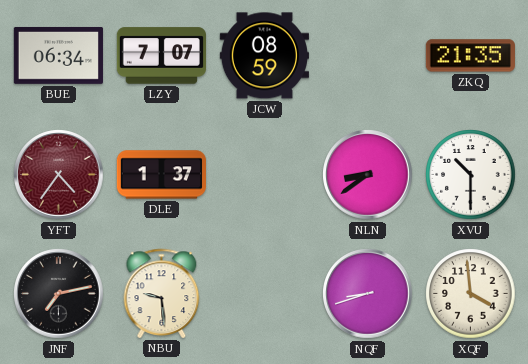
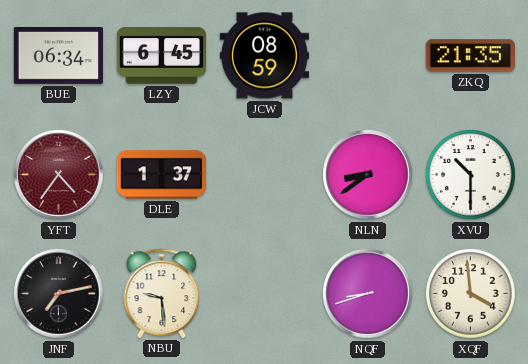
LZY: 7:07 -> 6:45
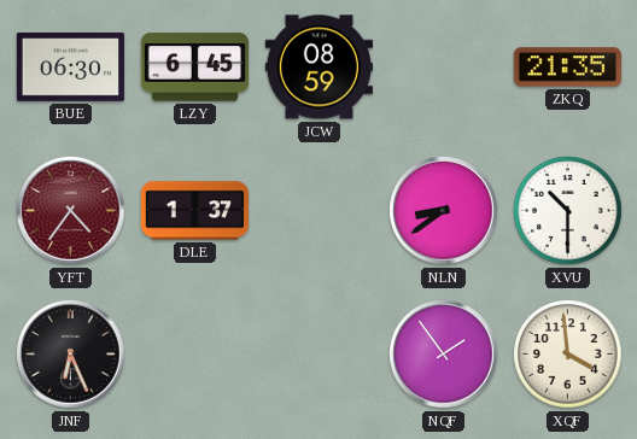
BUE: 06:34 -> 06:30
JNF: 7:13 -> 6:26
NBU: 9:29 -> none
NQF: 8:42 -> 1:54
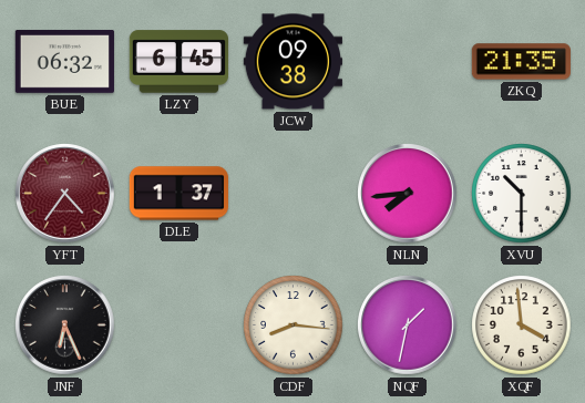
BUE: 06:30 -> 06:32
JCW: 08:59 -> 09:38
NLN: 8:39 -> 7:44
CDF: none -> 8:16
NQF: 1:54 -> 1:32
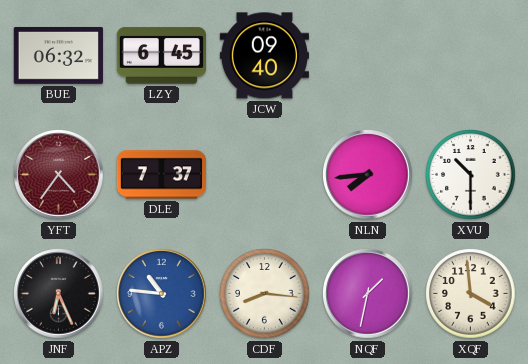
JCW: 09:38 -> 09:40
ZKQ: 21:35 -> none
DLE: 1:37 -> 7:37
APZ: none -> 10:46
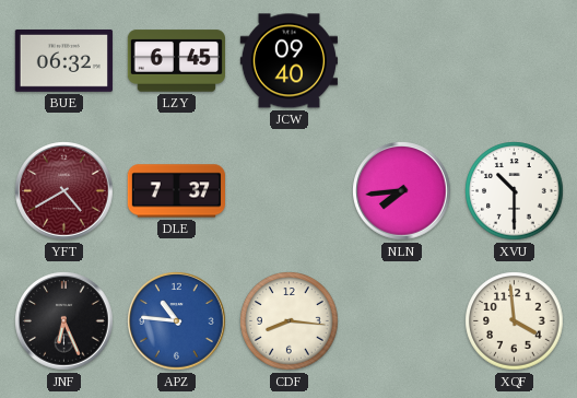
YFT: 4:36 -> 4:40
NQF: 1:32 -> none
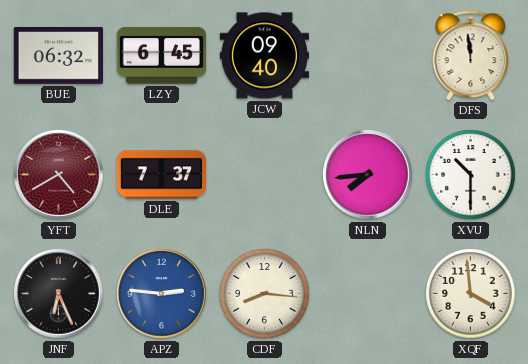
DFS: none -> 11:59
APZ: 10:46 -> 2:46
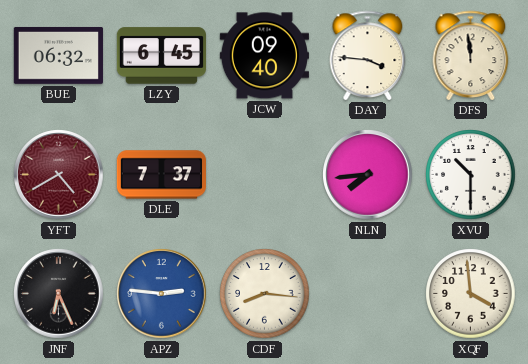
DAY: none -> 3:46
